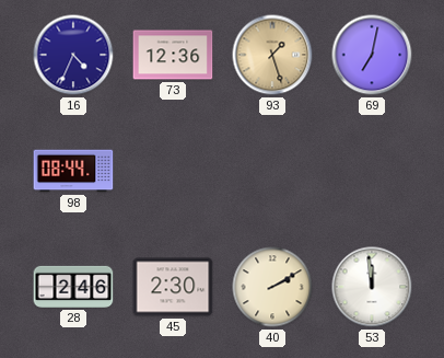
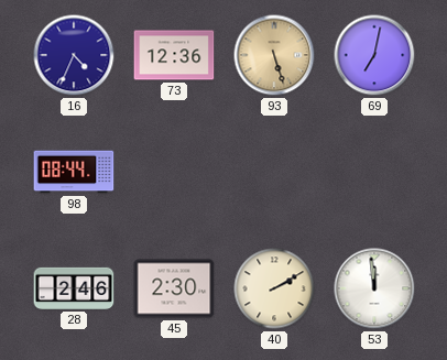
93: 1:27 -> 5:27
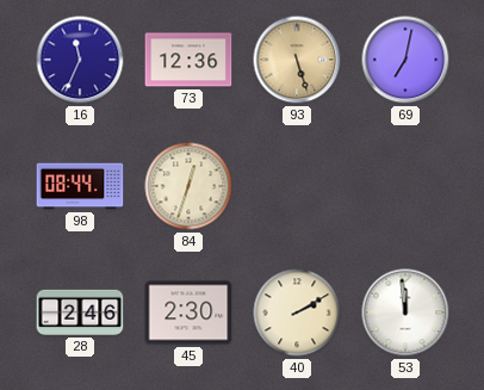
16: 4:34 -> 11:34
84: none -> 12:33
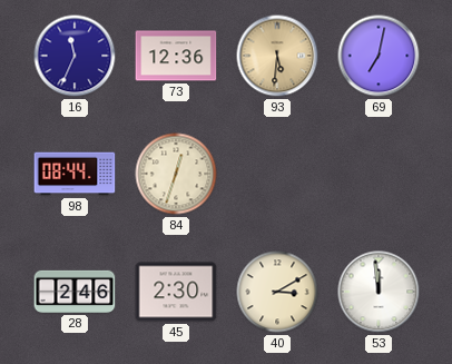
93: 5:27 -> 5:31
40: 2:10 -> 3:10
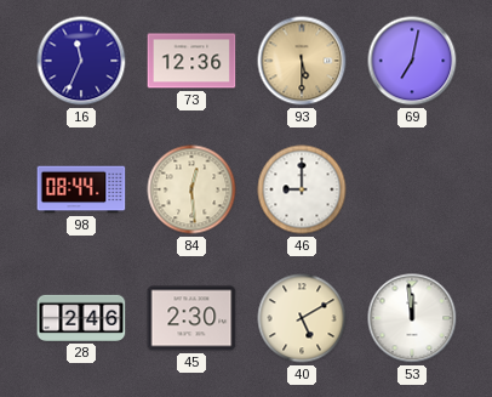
93: 5:31 -> 5:30
84: 12:33 -> 12:29
46: none -> 9:00
40: 3:10 -> 5:10
